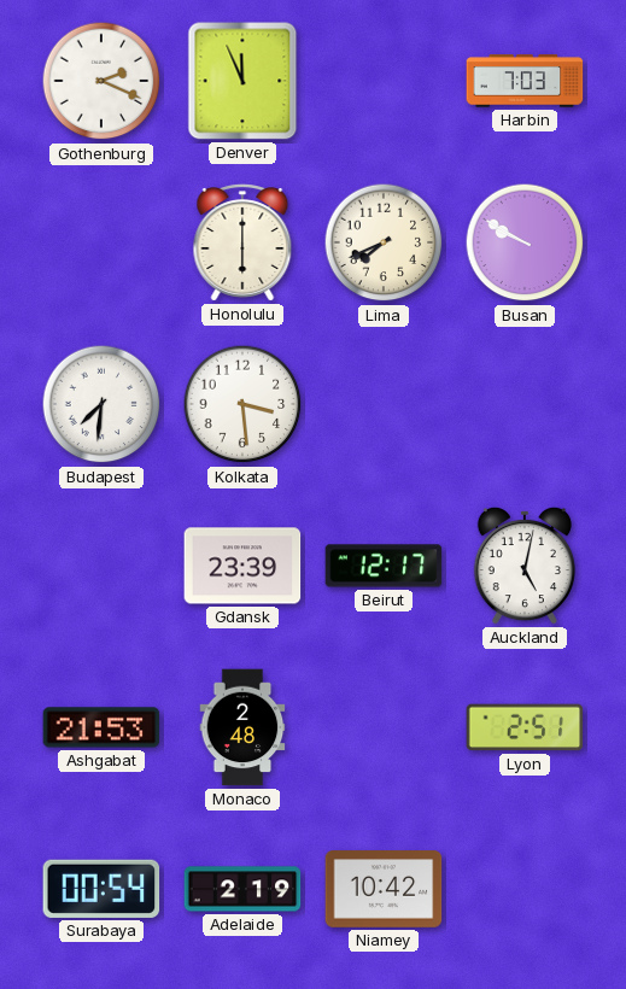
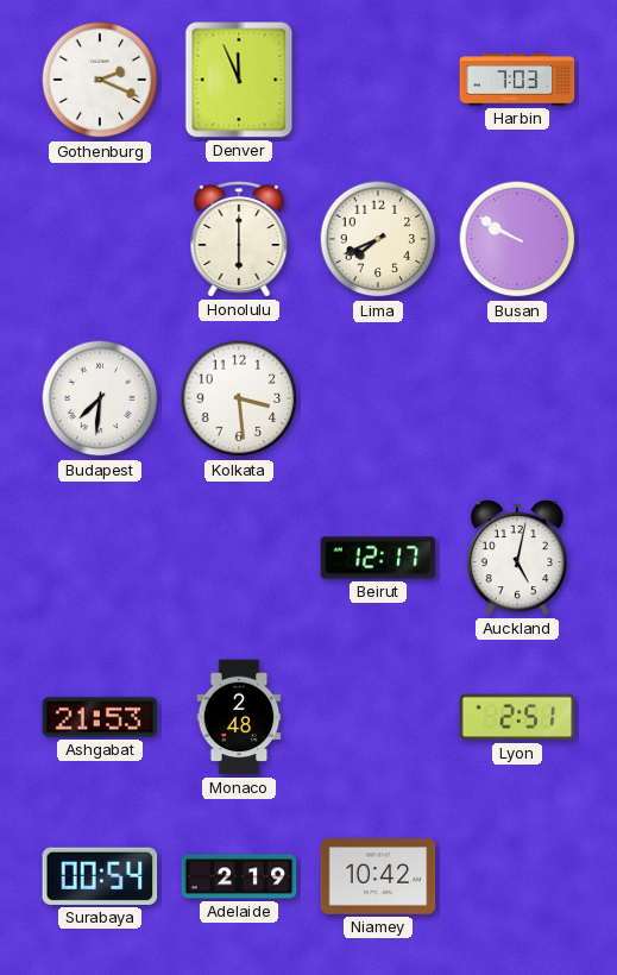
Gdansk: 23:39 -> none
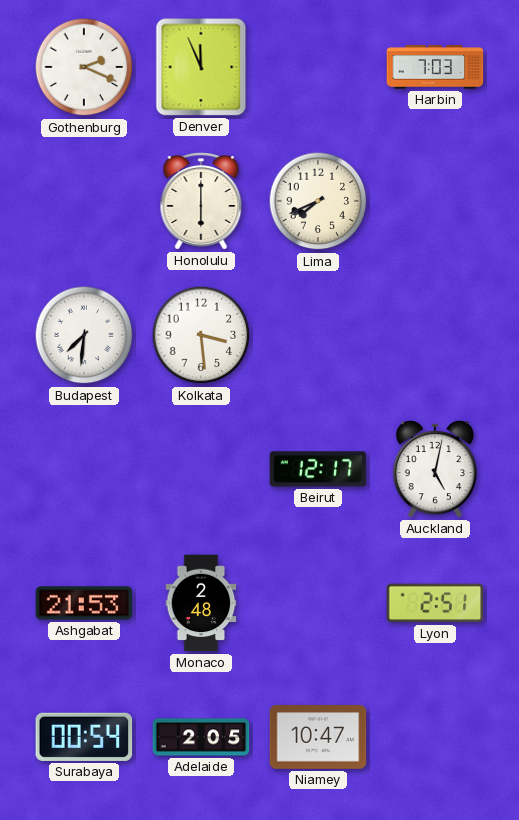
Busan: 9:50 -> none
Adelaide: 2:19 -> 2:05
Niamey: 10:42 -> 10:47
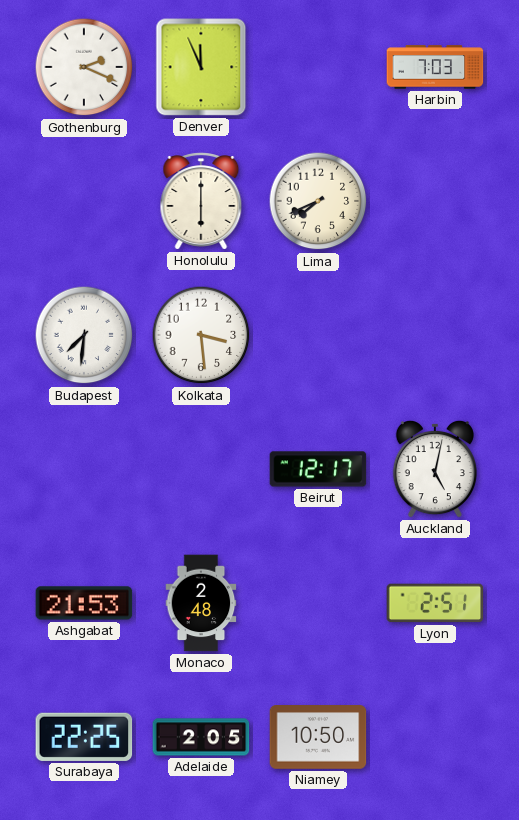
Surabaya: 00:54 -> 22:25
Niamey: 10:47 -> 10:50
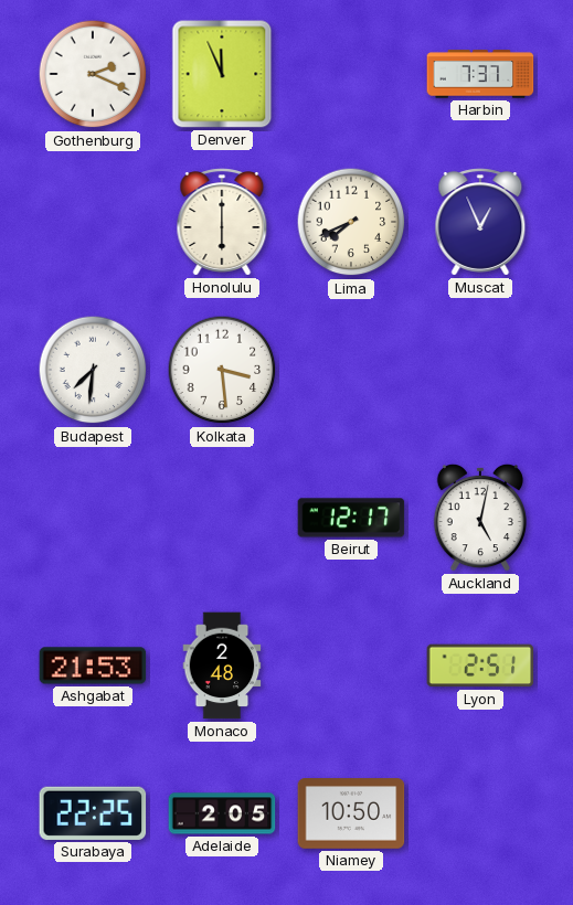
Harbin: 7:03 -> 7:37
Muscat: none -> 12:56
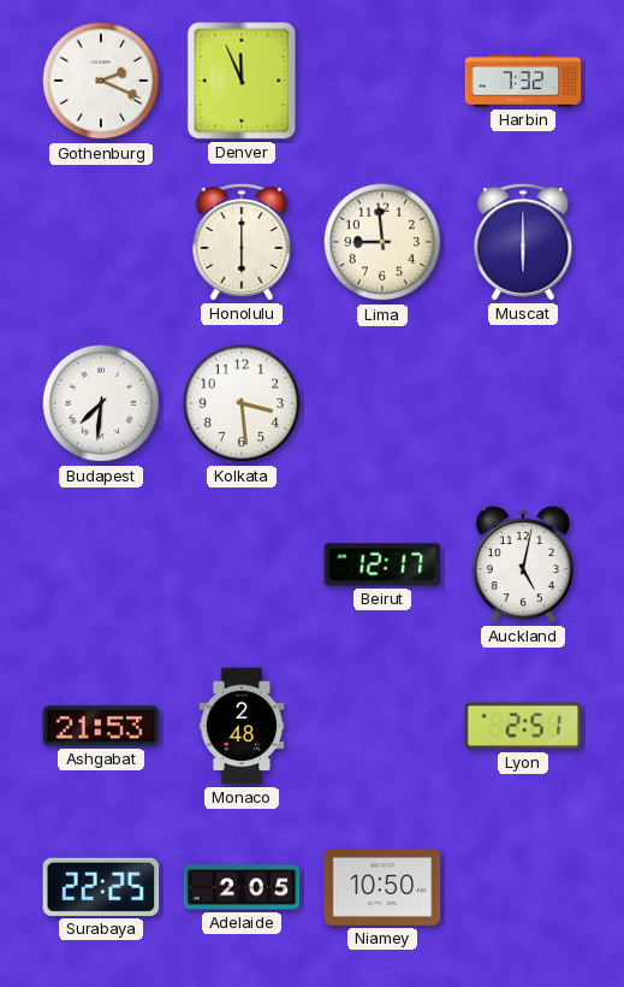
Harbin: 7:37 -> 7:32
Lima: 7:41 -> 8:59
Muscat: 12:56 -> 6:00
